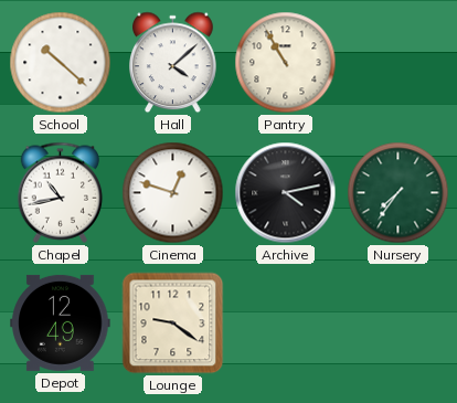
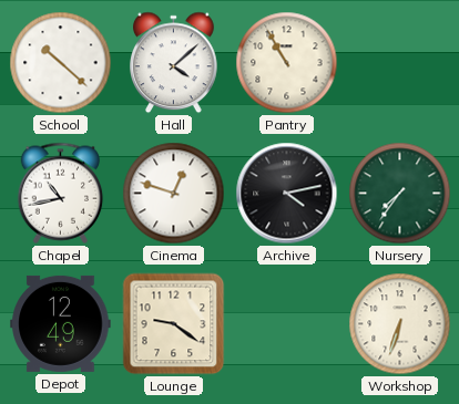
Workshop: none -> 6:33
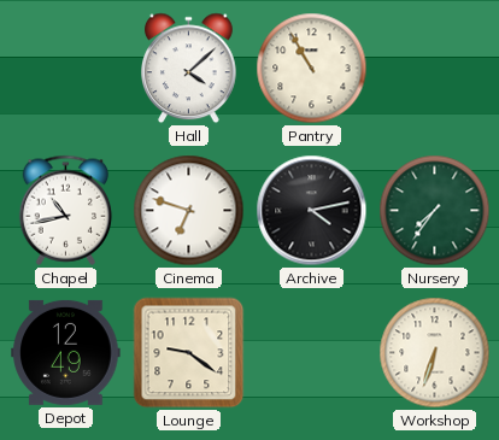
School: 10:22 -> none
Cinema: 12:48 -> 6:48
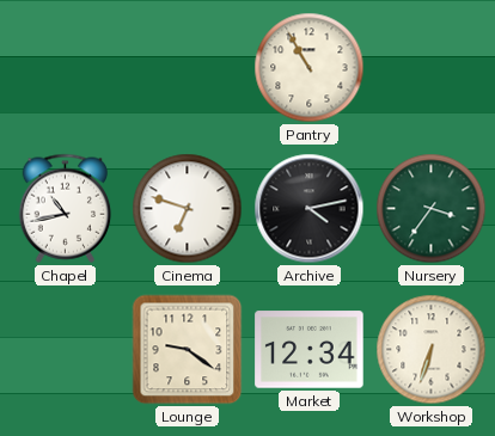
Hall: 4:08 -> none
Nursery: 7:36 -> 3:36
Depot: 12:49 -> none
Market: none -> 12:34
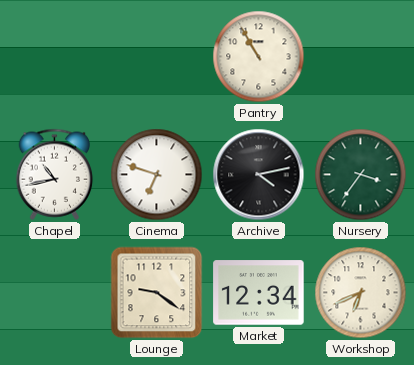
Workshop: 6:33 -> 6:41
